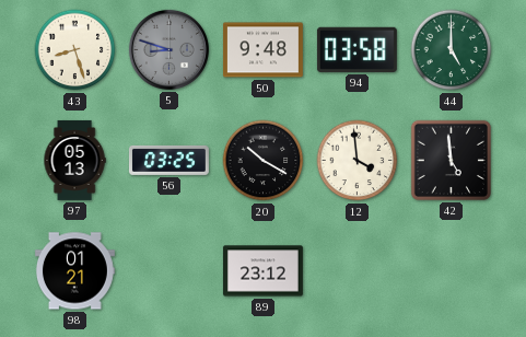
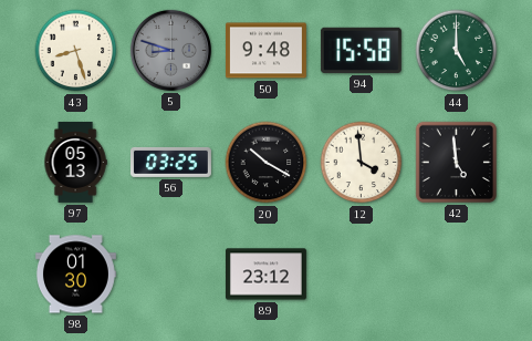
94: 03:58 -> 15:58
98: 01:21 -> 01:30
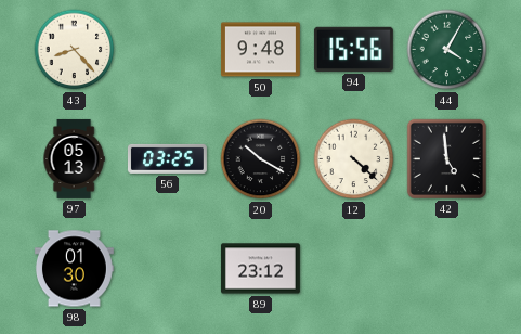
43: 8:27 -> 8:23
5: 8:48 -> none
94: 15:58 -> 15:56
44: 5:00 -> 4:05
12: 3:59 -> 4:22
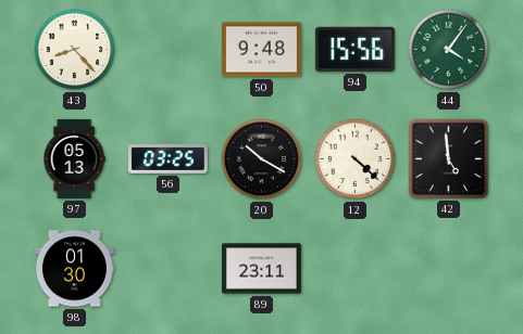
44: 4:05 -> 4:06
89: 23:12 -> 23:11
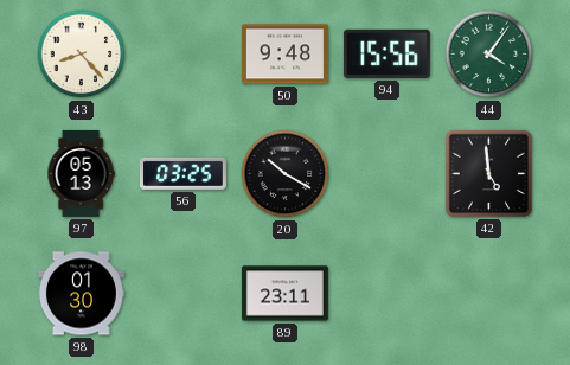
12: 4:22 -> none
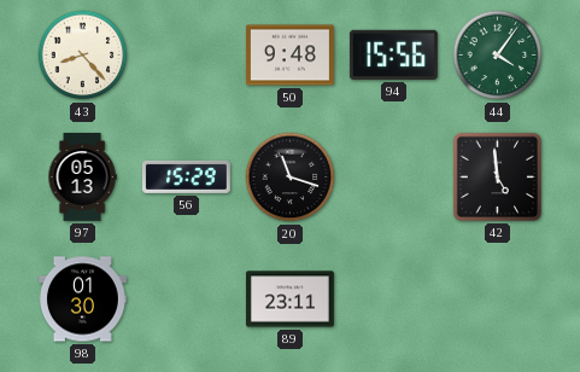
56: 03:25 -> 15:29
20: 10:20 -> 11:18
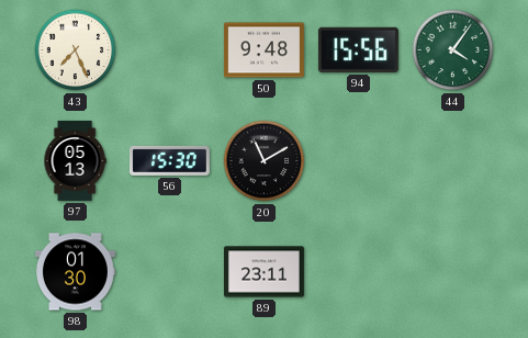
43: 8:23 -> 7:26
56: 15:29 -> 15:30
20: 11:18 -> 11:10
42: 4:59 -> none
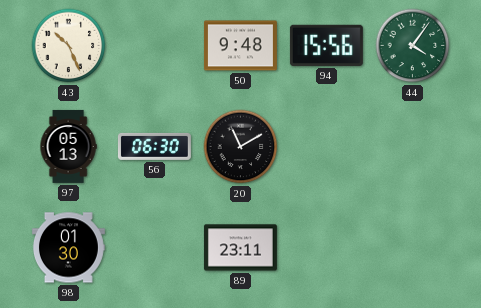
43: 7:26 -> 10:26
56: 15:30 -> 06:30
